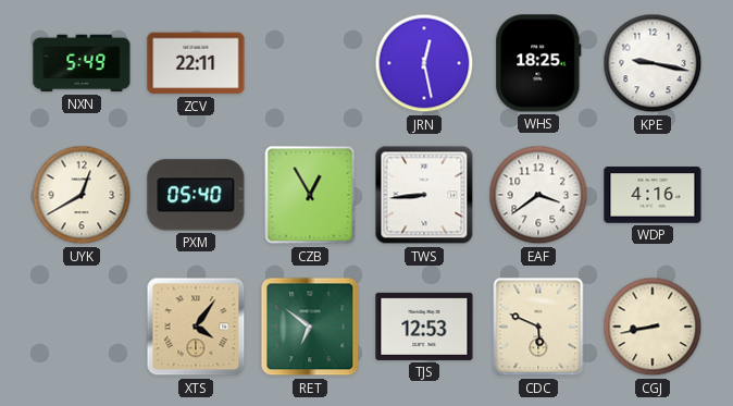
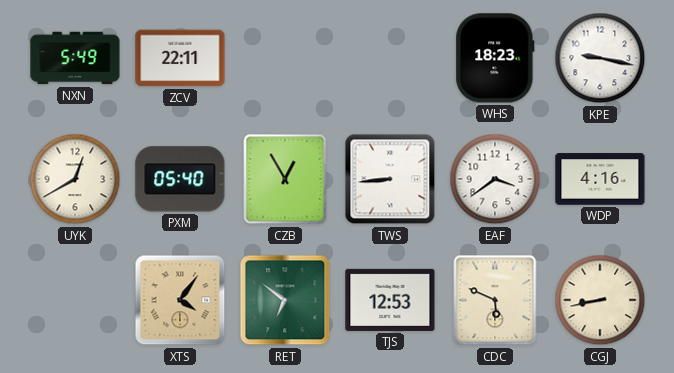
JRN: 12:28 -> none
WHS: 18:25 -> 18:23
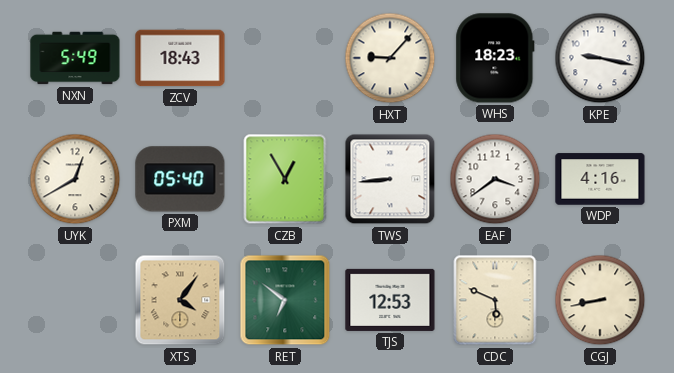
ZCV: 22:11 -> 18:43
HXT: none -> 9:07
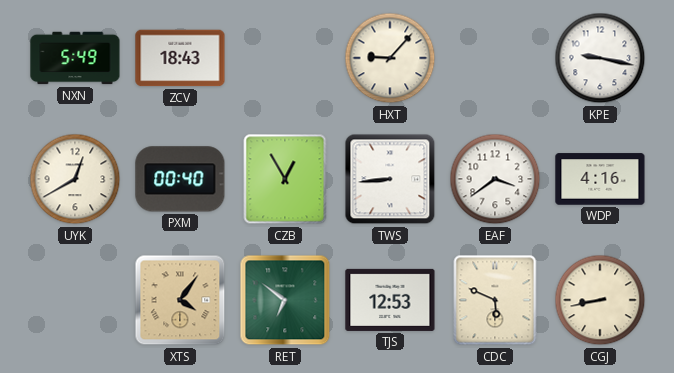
WHS: 18:23 -> none
PXM: 05:40 -> 00:40
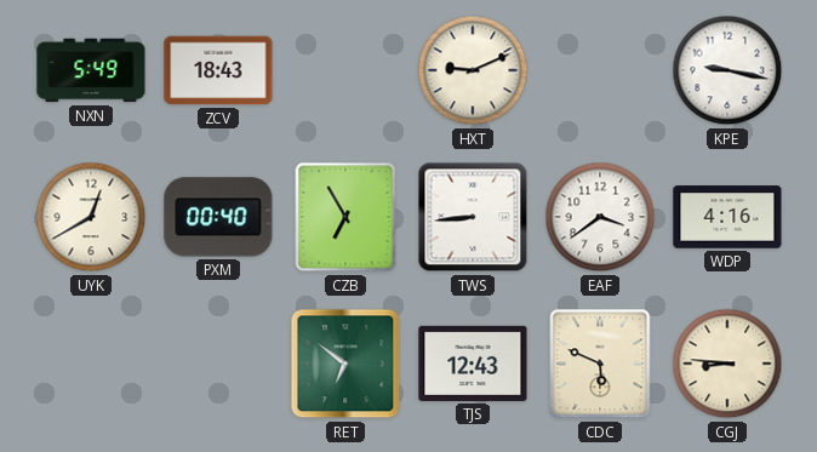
HXT: 9:07 -> 9:11
CZB: 12:55 -> 6:55
XTS: 4:06 -> none
TJS: 12:53 -> 12:43
CGJ: 8:43 -> 8:46
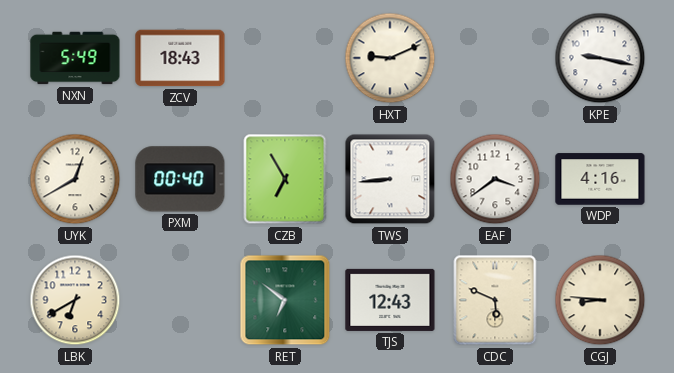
LBK: none -> 6:40
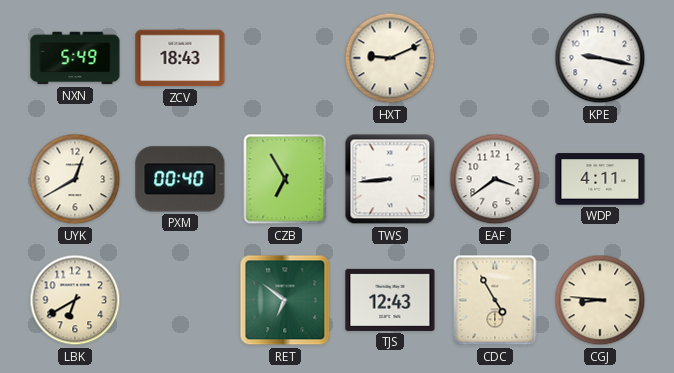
WDP: 4:16 -> 4:11
CDC: 5:49 -> 4:55
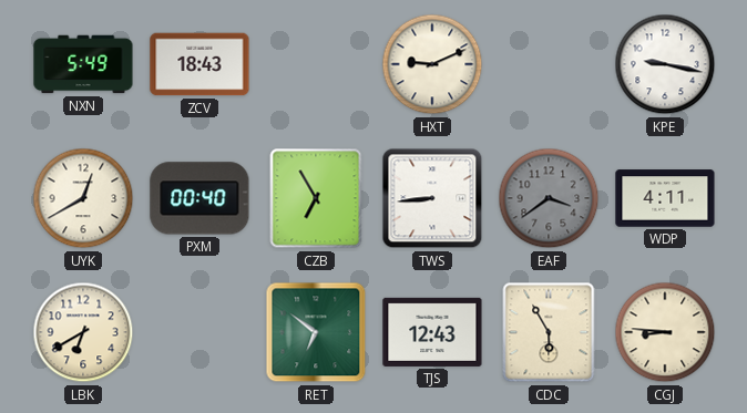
EAF dial: white -> grey
CDC: 4:55 -> 5:55
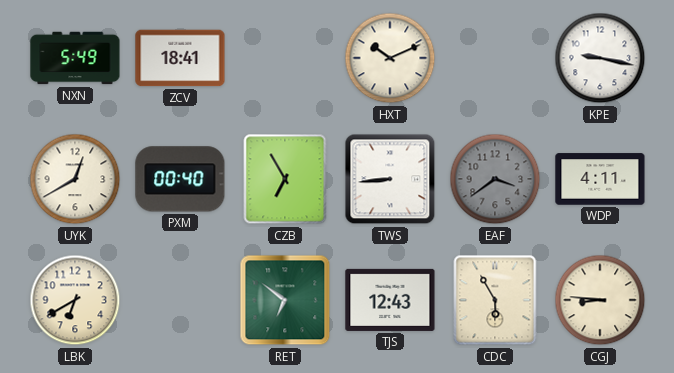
ZCV: 18:43 -> 18:41
HXT: 9:11 -> 10:11
